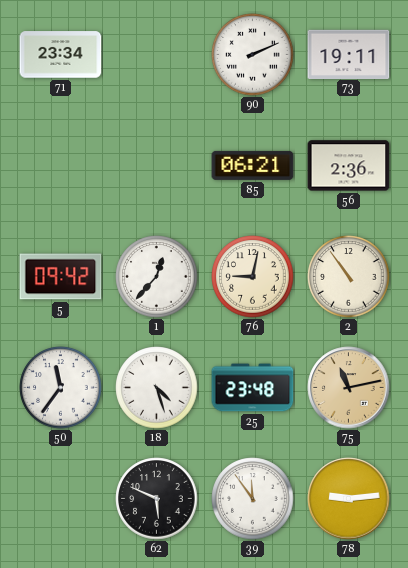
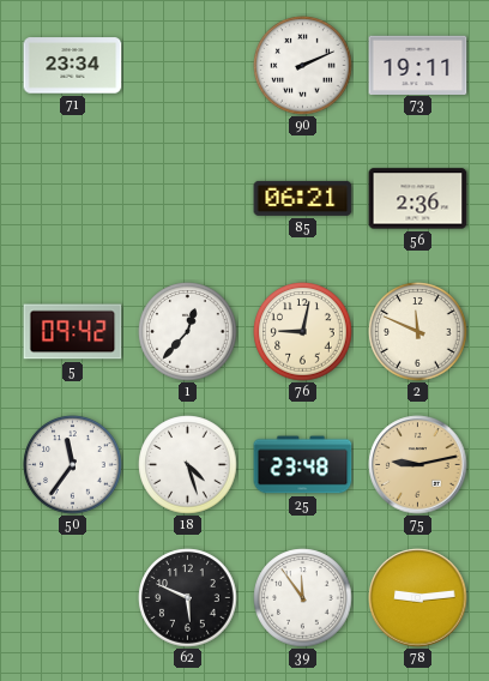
2: 10:54 -> 11:49
75: 11:13 -> 9:13
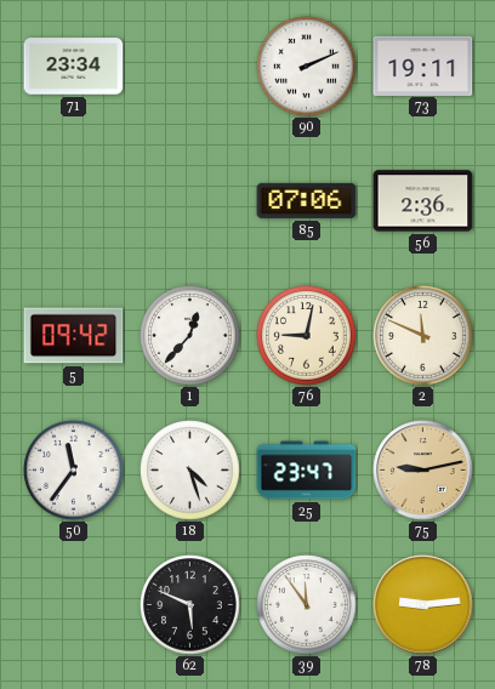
85: 06:21 -> 07:06
25: 23:48 -> 23:47
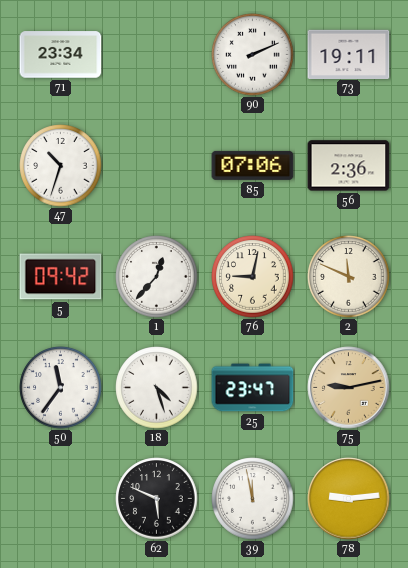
47: none -> 10:33
39: 11:54 -> 11:58
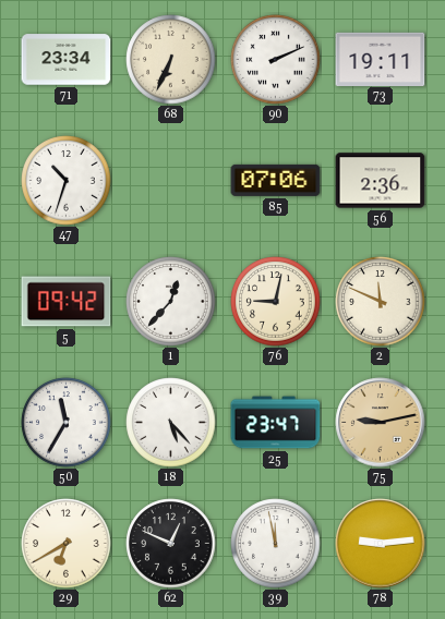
68: none -> 6:34
50: 11:36 -> 11:35
18: 4:27 -> 5:23
29: none -> 6:40
62: 5:49 -> 12:49
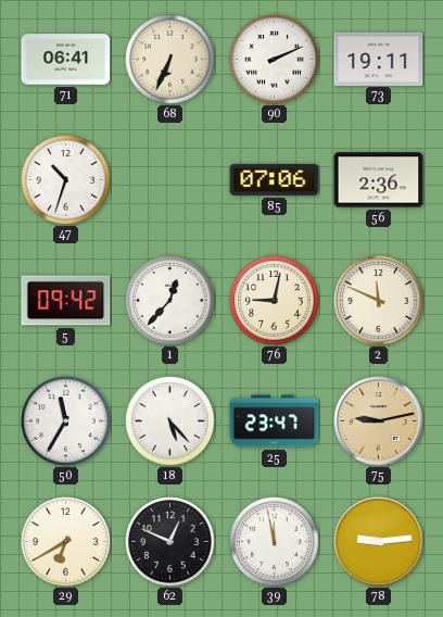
71: 23:34 -> 06:41
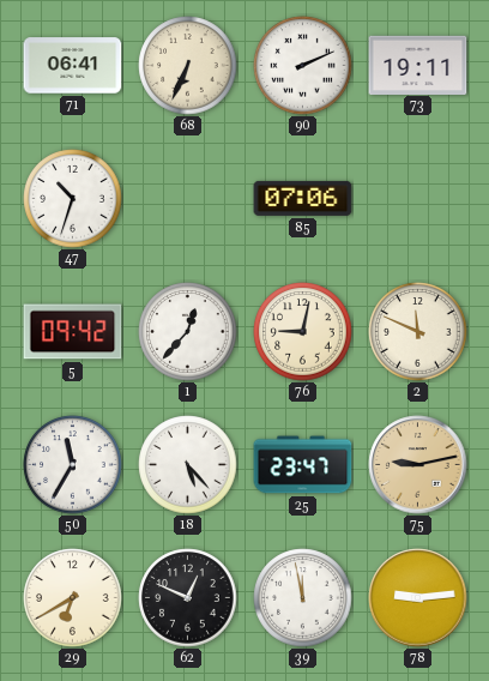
56: 2:36 -> none
